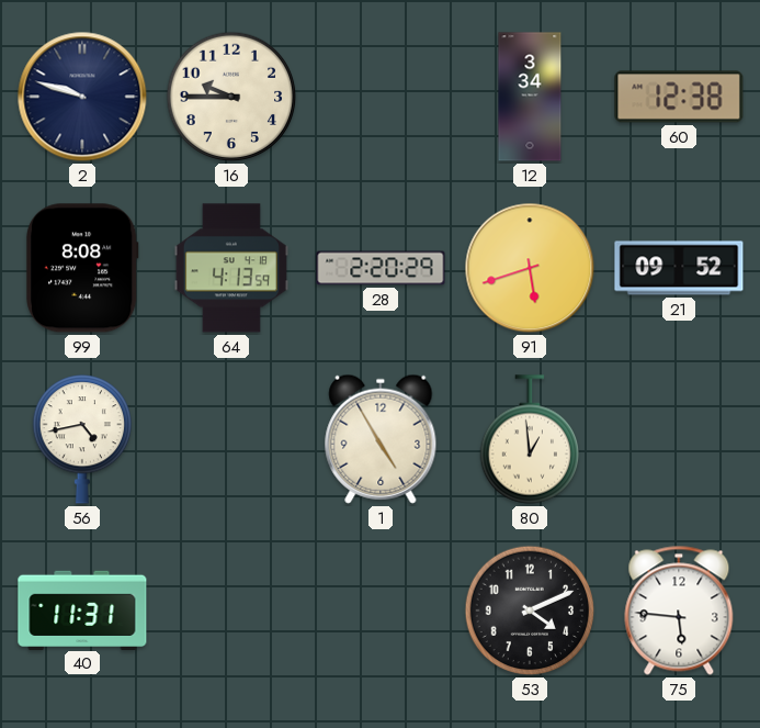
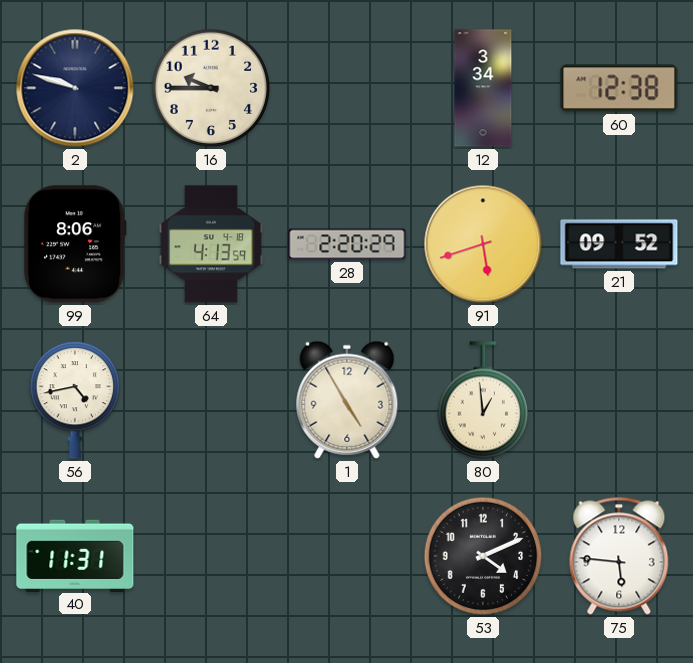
99: 8:08 -> 8:06
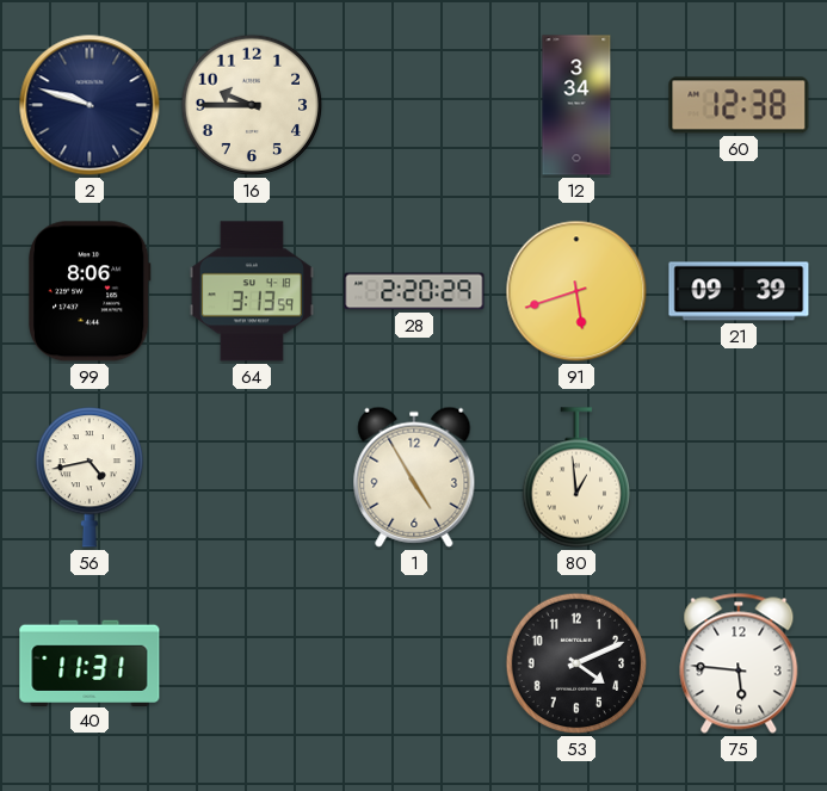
64: 4:13 -> 3:13
21: 09:52 -> 09:39
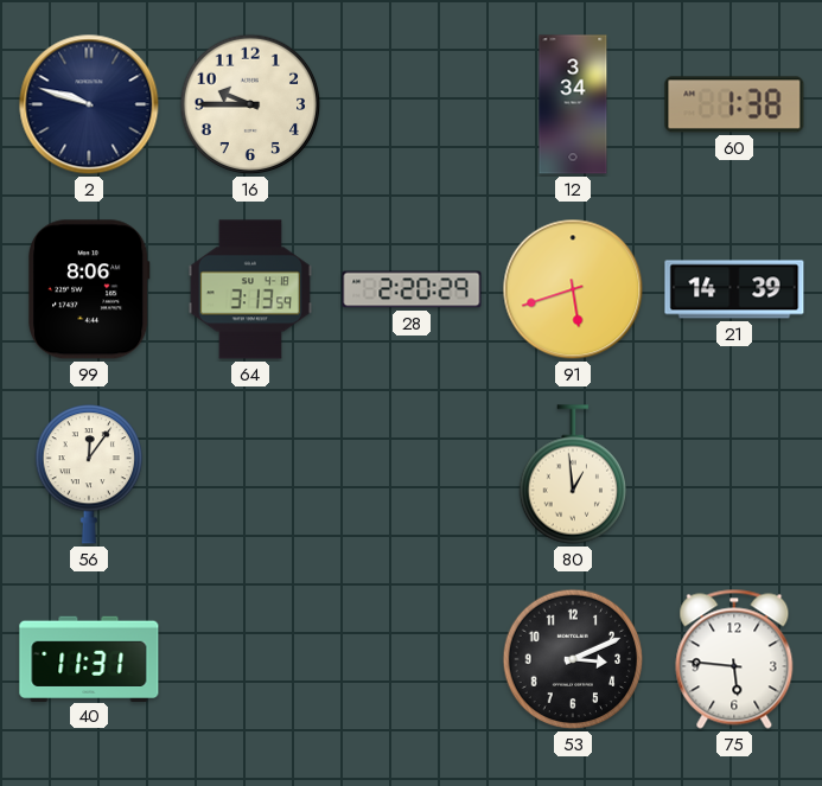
60: 12:38 -> 1:38
21: 09:39 -> 14:39
56: 4:43 -> 12:06
1: 4:55 -> none
53: 4:11 -> 3:11
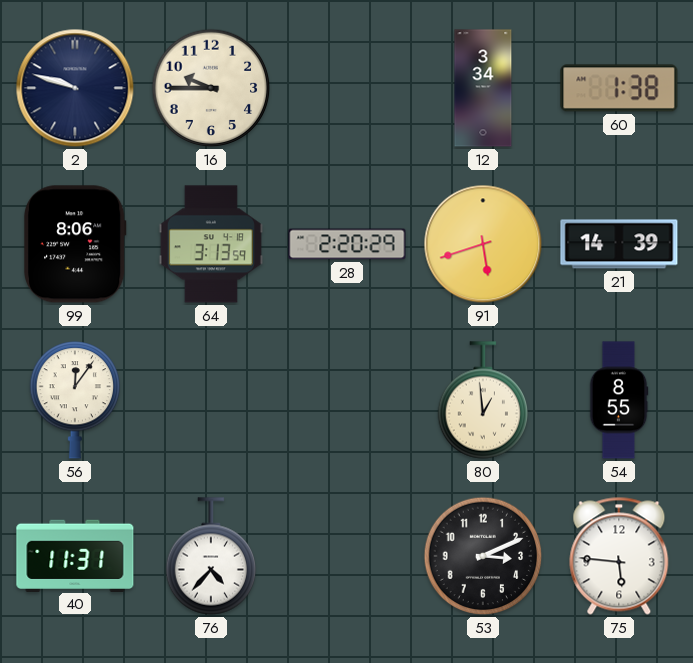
54: none -> 8:55
76: none -> 4:37
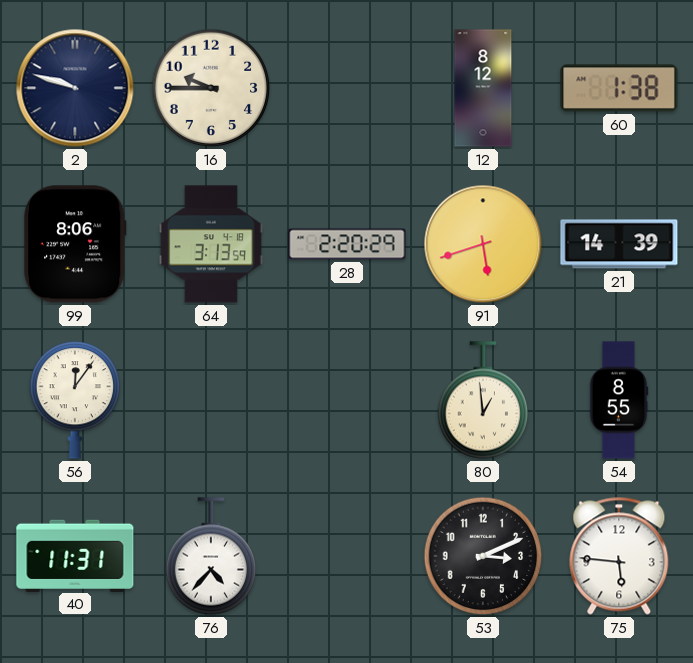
12: 3:34 -> 8:12
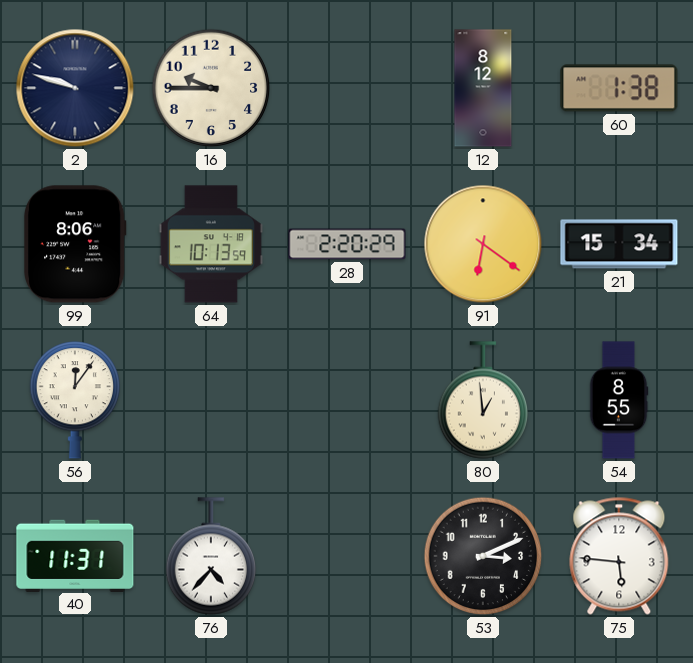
64: 3:13 -> 10:13
91: 5:42 -> 6:21
21: 14:39 -> 15:34
